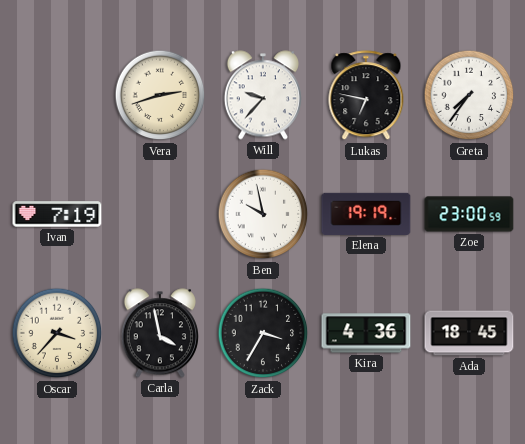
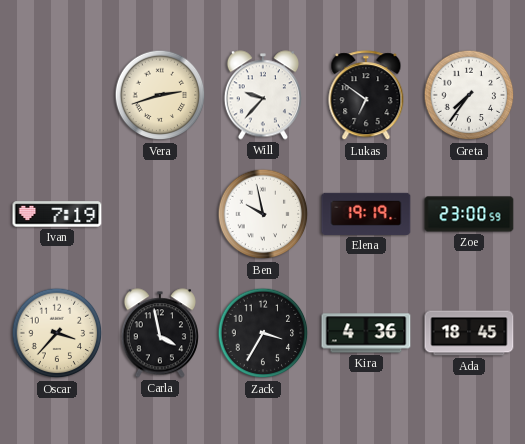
Lukas: 6:47 -> 6:51
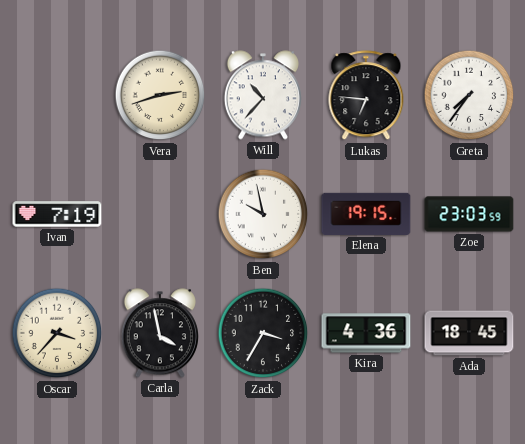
Will: 9:37 -> 10:37
Lukas: 6:51 -> 6:46
Elena: 19:19 -> 19:15
Zoe: 23:00 -> 23:03
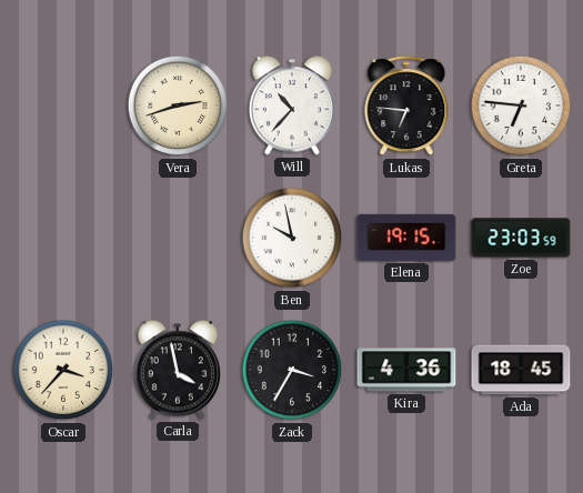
Greta: 7:36 -> 6:46
Ivan: 7:19 -> none
